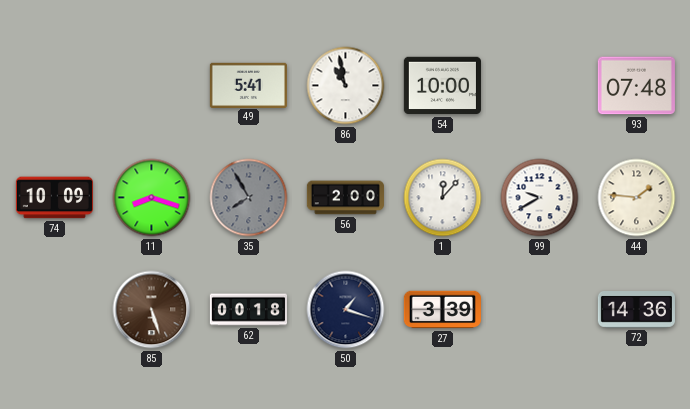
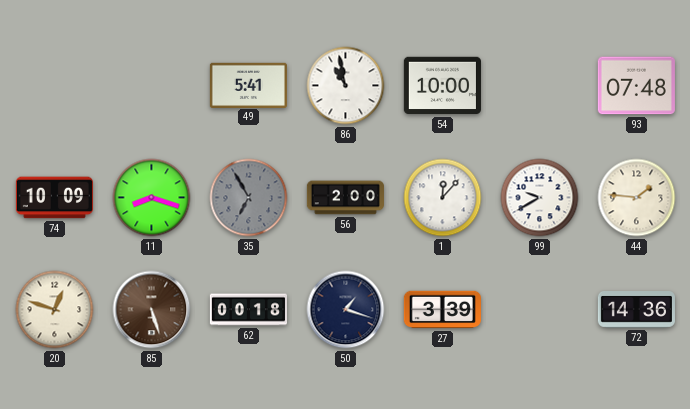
35: 7:55 -> 6:55
20: none -> 12:48
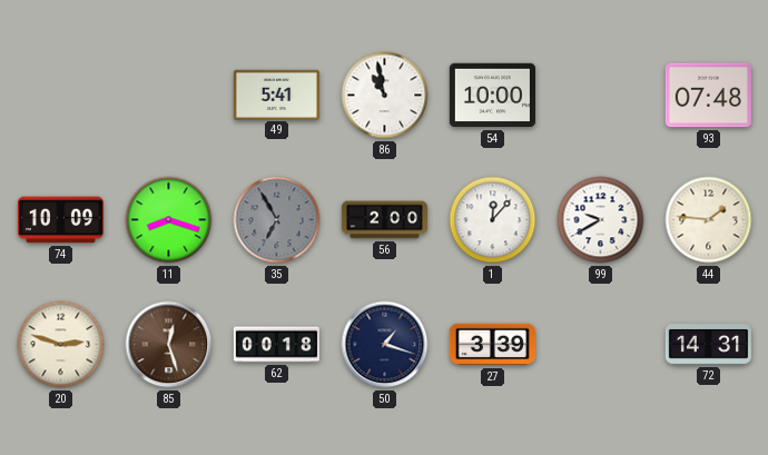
20: 12:48 -> 2:48
85: 5:27 -> 12:27
72: 14:36 -> 14:31
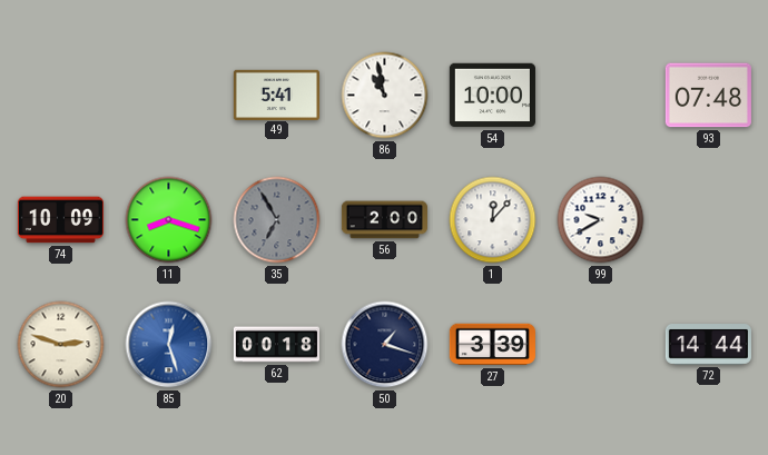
44: 1:46 -> none
85 dial: brown -> blue
72: 14:31 -> 14:44
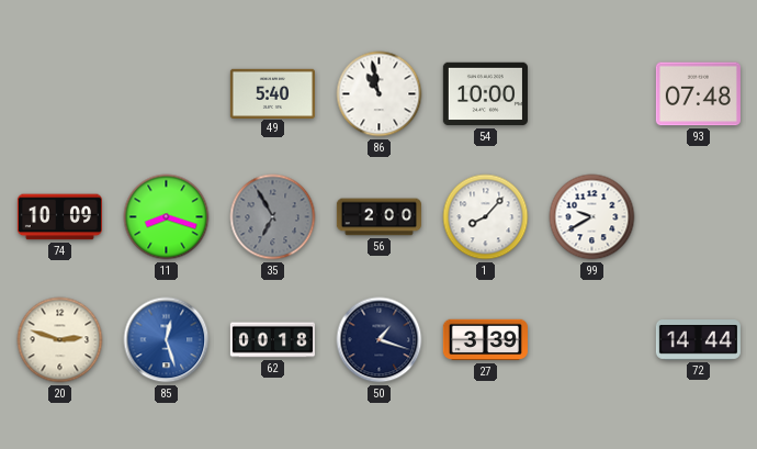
49: 5:41 -> 5:40
1: 12:07 -> 8:07
